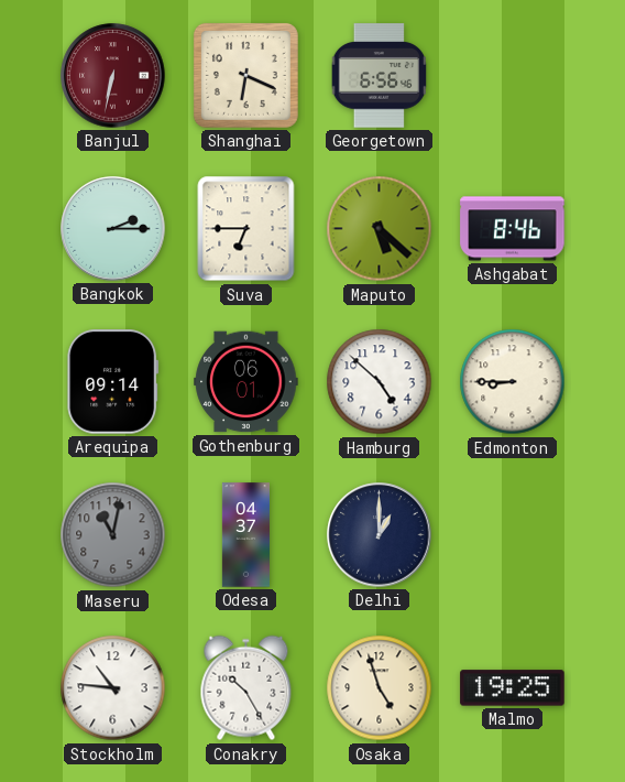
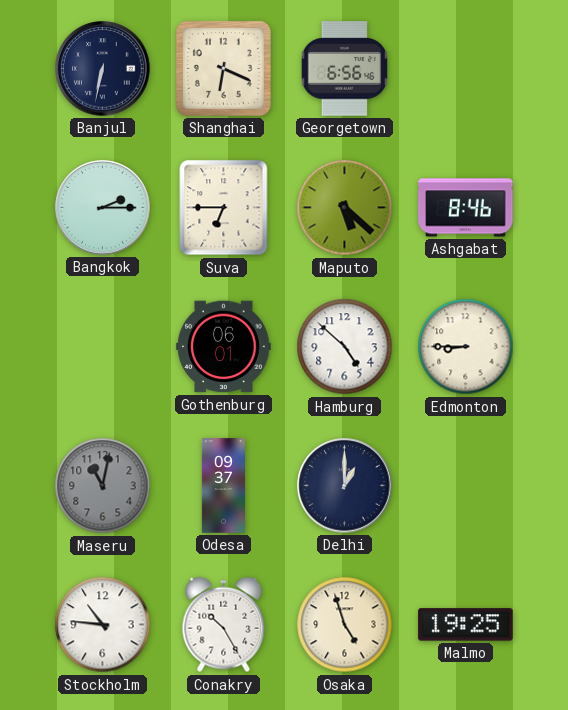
Banjul dial: burgundy -> navy
Arequipa: 09:14 -> none
Odesa: 04:37 -> 09:37
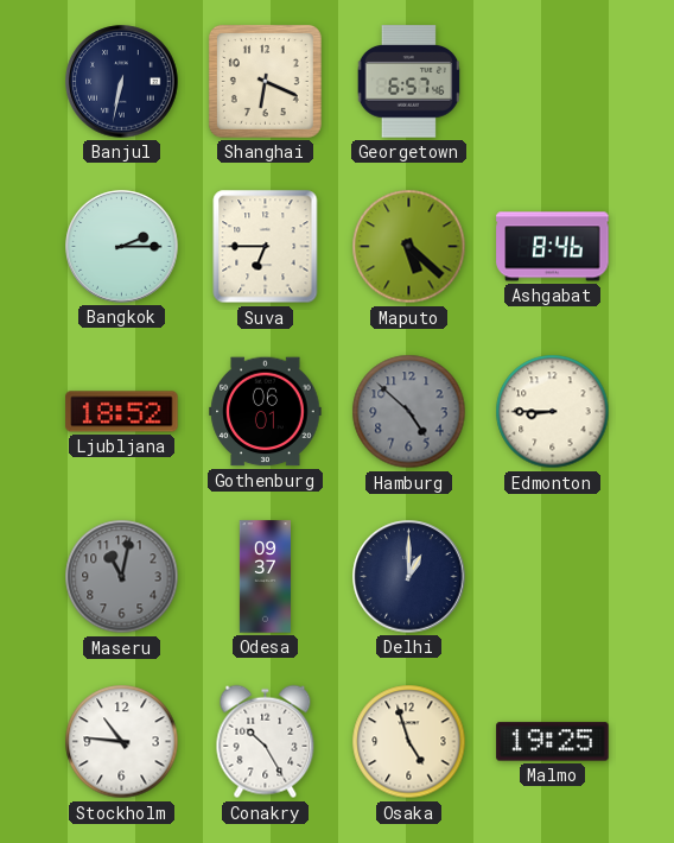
Georgetown: 6:56 -> 6:57
Ljubljana: none -> 18:52
Hamburg dial: white -> grey
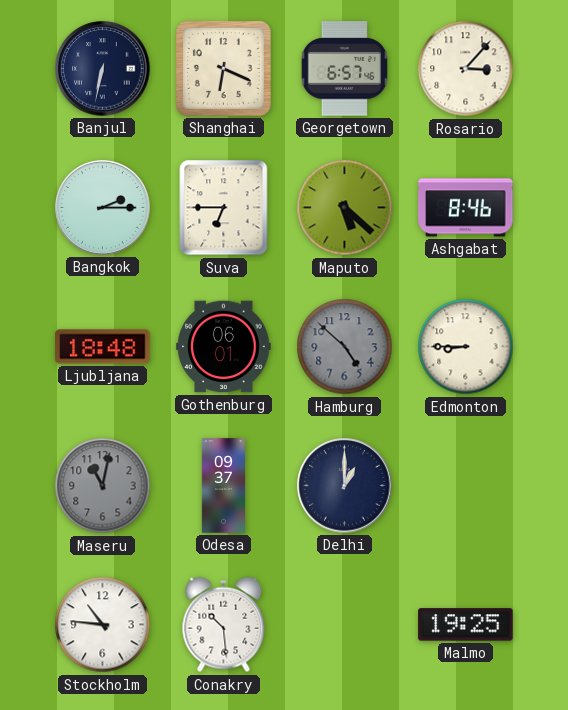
Rosario: none -> 3:07
Ljubljana: 18:52 -> 18:48
Conakry: 10:25 -> 10:29
Osaka: 4:57 -> none
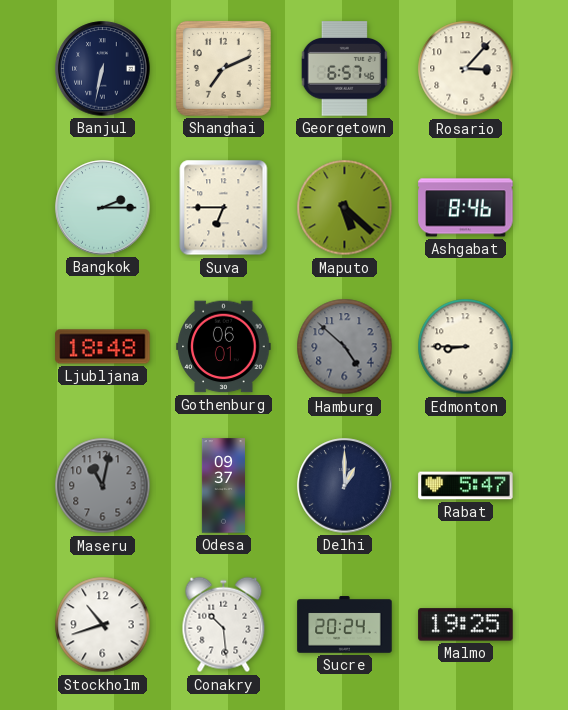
Shanghai: 6:19 -> 7:11
Rabat: none -> 5:47
Stockholm: 10:46 -> 10:42
Sucre: none -> 20:24
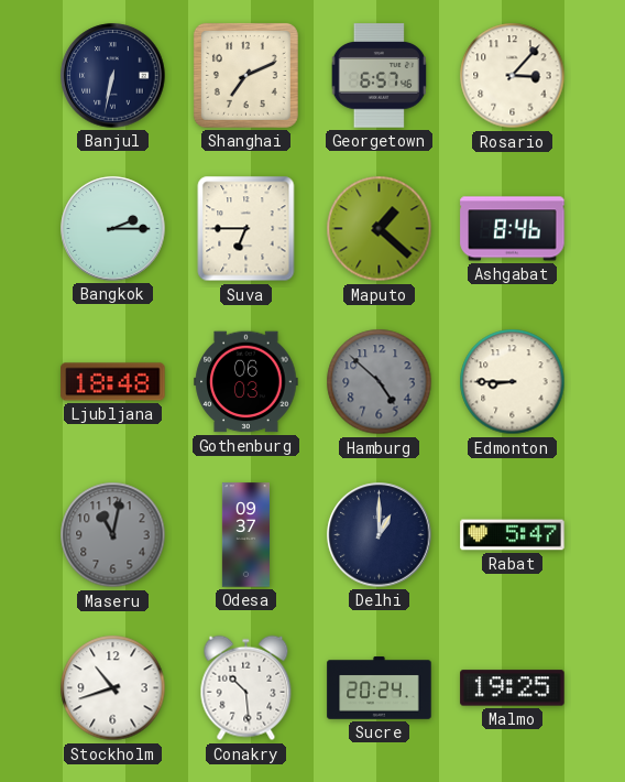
Maputo: 5:22 -> 1:22
Gothenburg: 06:01 -> 06:03
